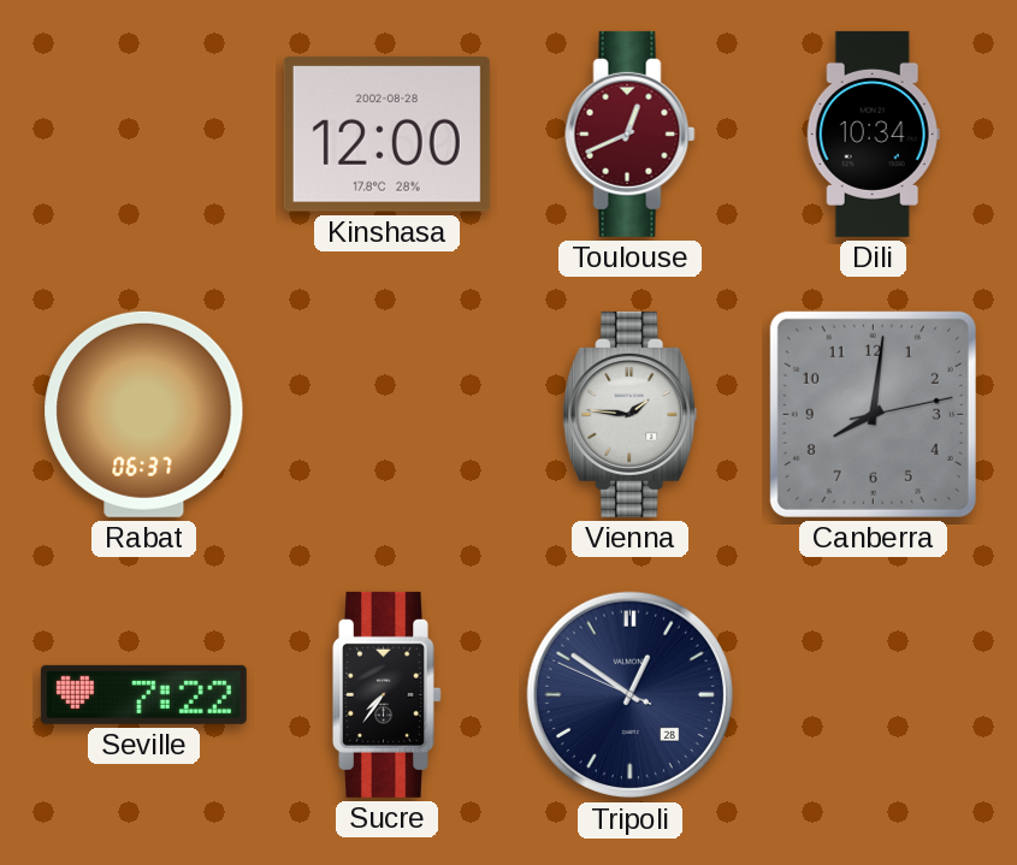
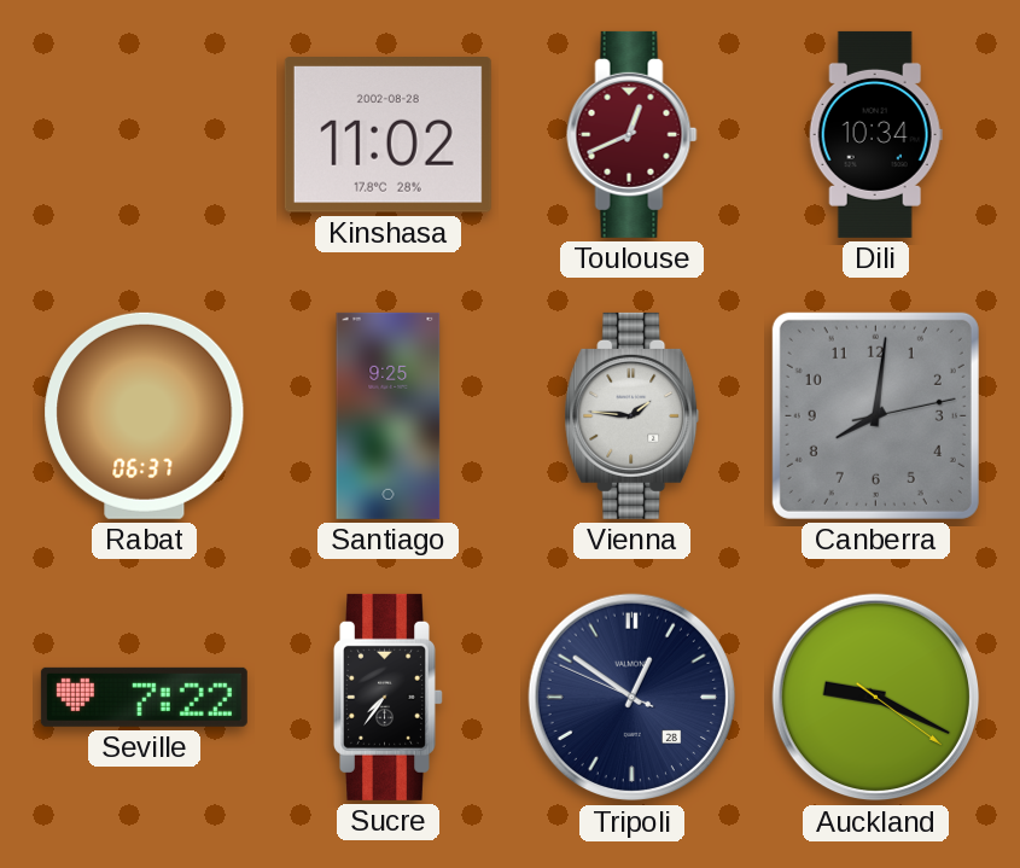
Kinshasa: 12:00 -> 11:02
Santiago: none -> 9:25
Auckland: none -> 9:19
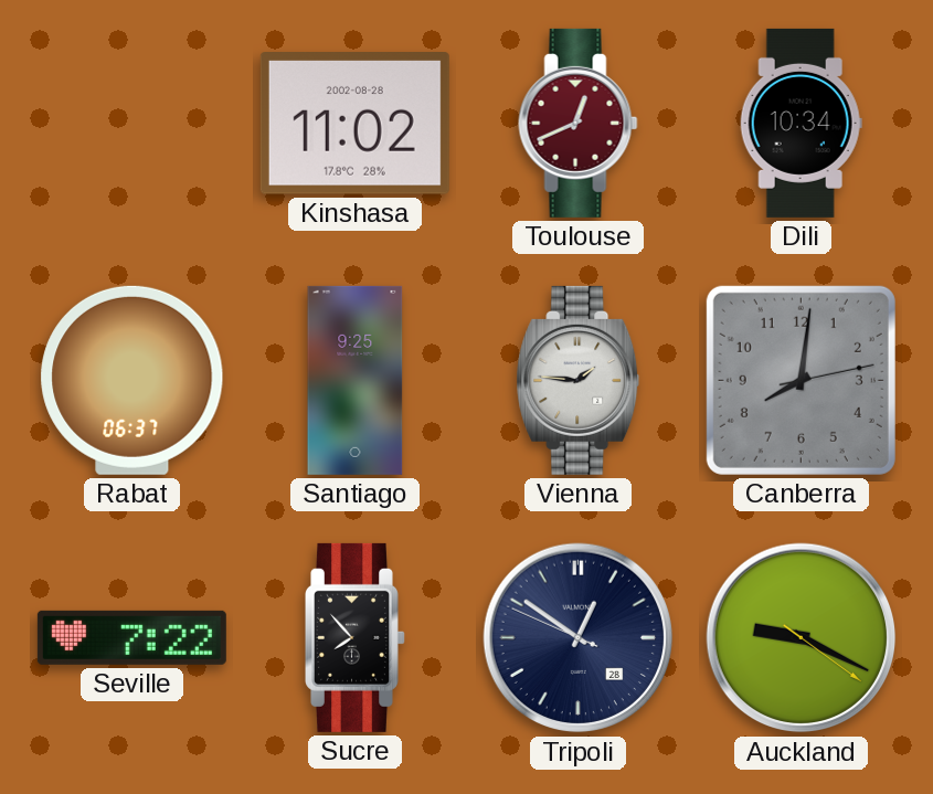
Sucre: 7:36 -> 7:53
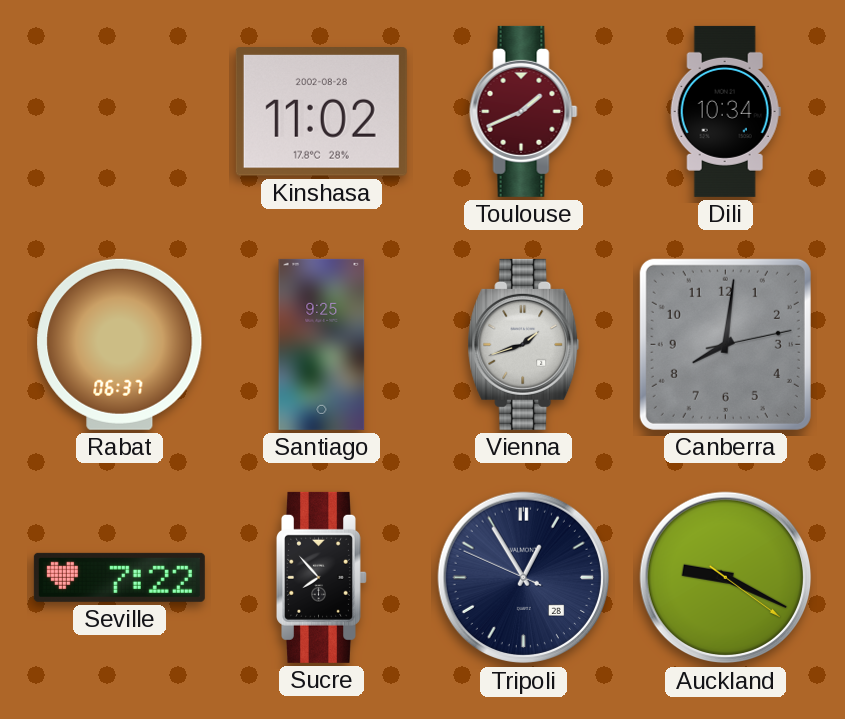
Toulouse: 12:41 -> 1:41
Vienna: 1:46 -> 1:42
Tripoli: 12:50 -> 12:54
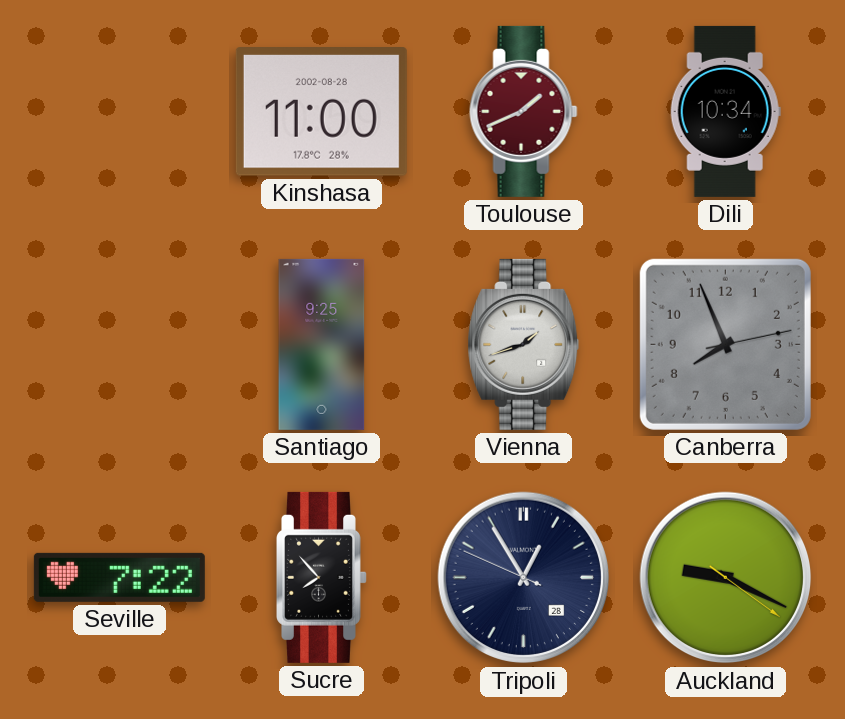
Kinshasa: 11:02 -> 11:00
Rabat: 06:37 -> none
Canberra: 8:01 -> 7:56
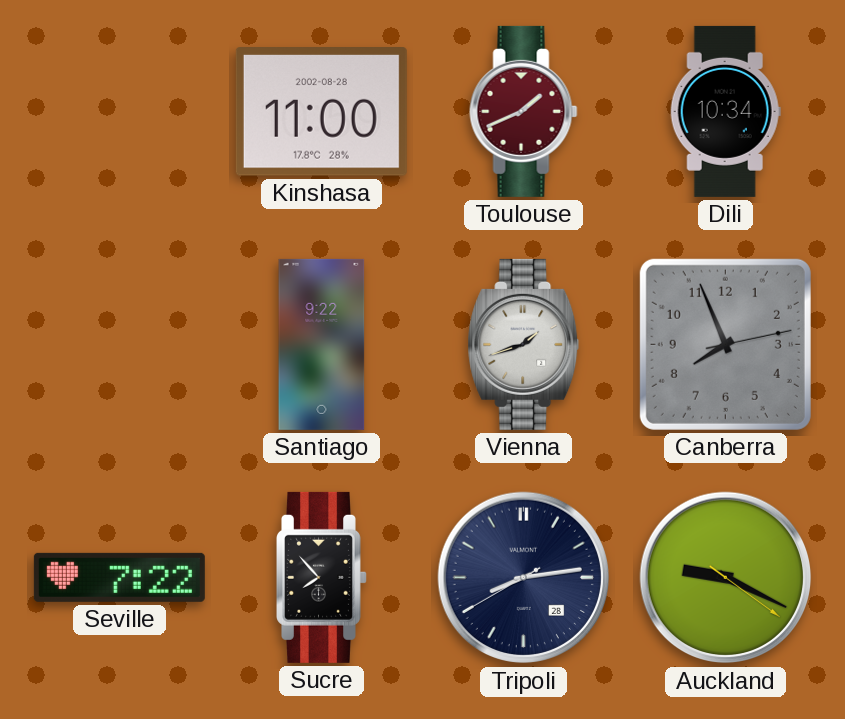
Santiago: 9:25 -> 9:22
Tripoli: 12:54 -> 8:13
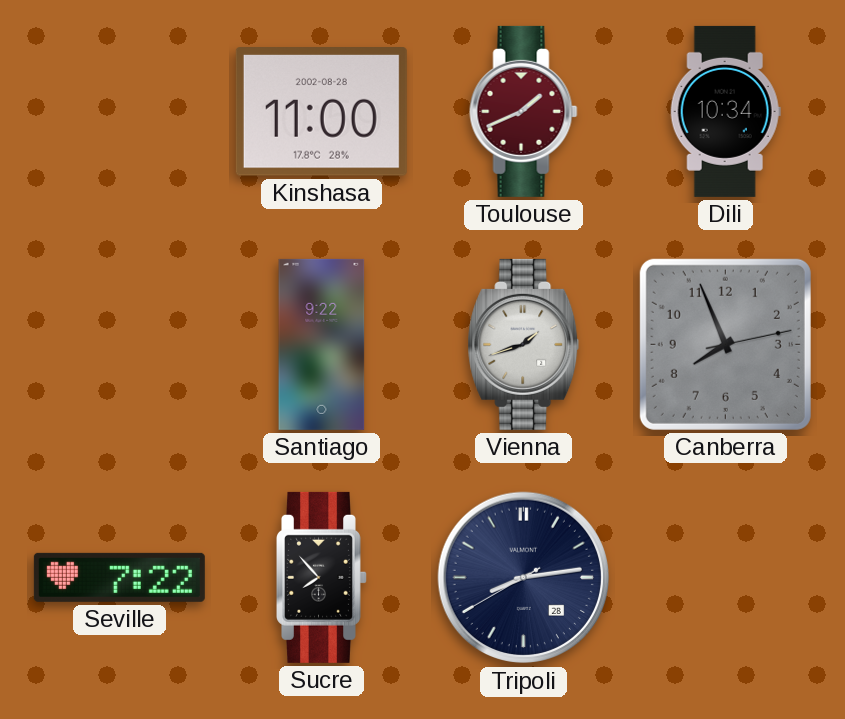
Auckland: 9:19 -> none
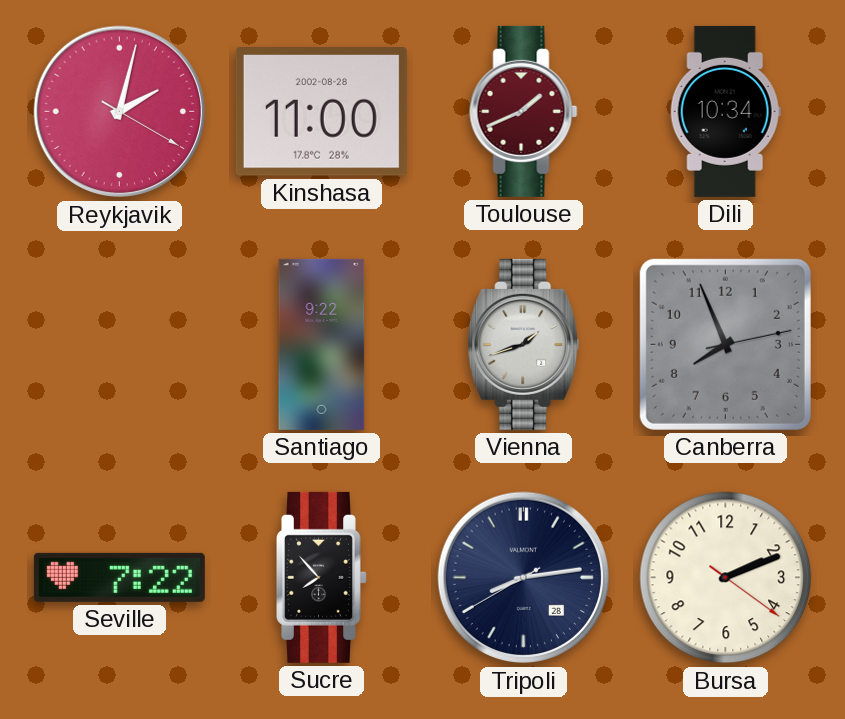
Reykjavik: none -> 2:02
Bursa: none -> 2:11
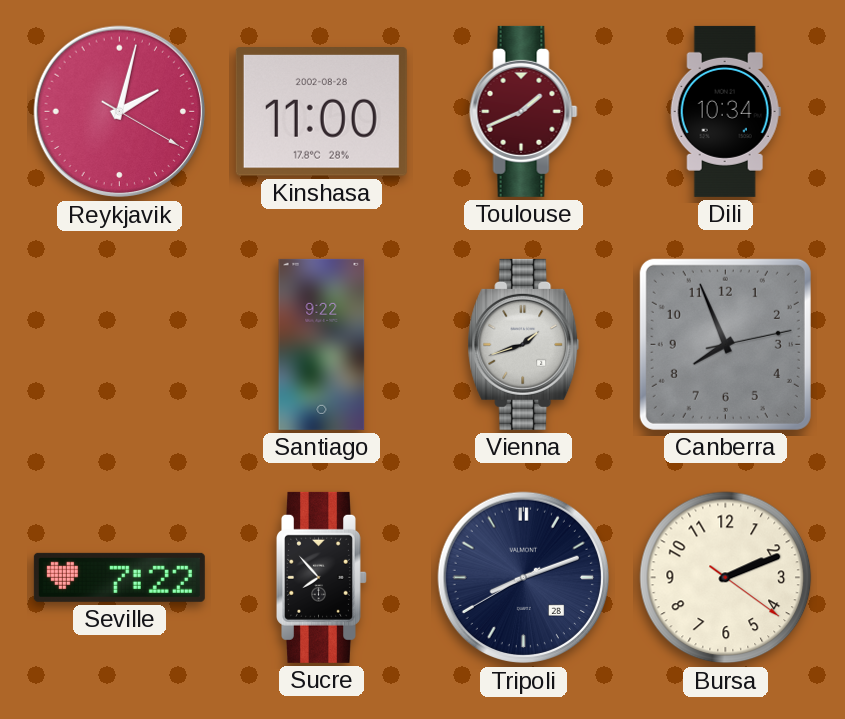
Tripoli: 8:13 -> 8:11
